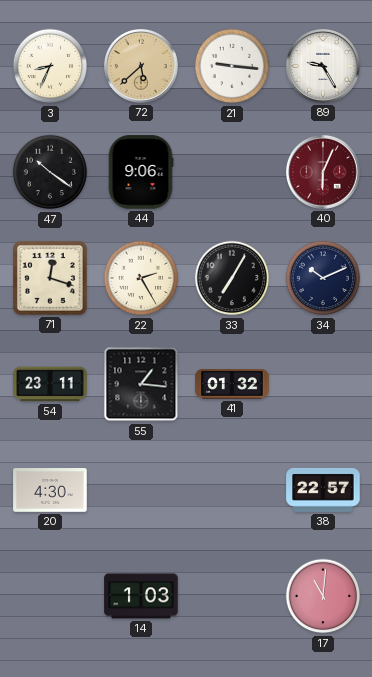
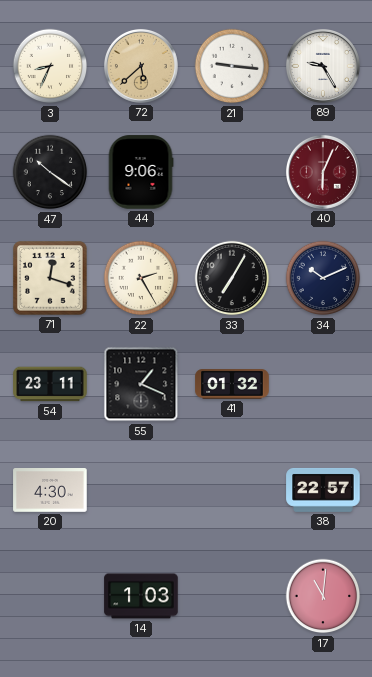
55: 1:16 -> 1:19
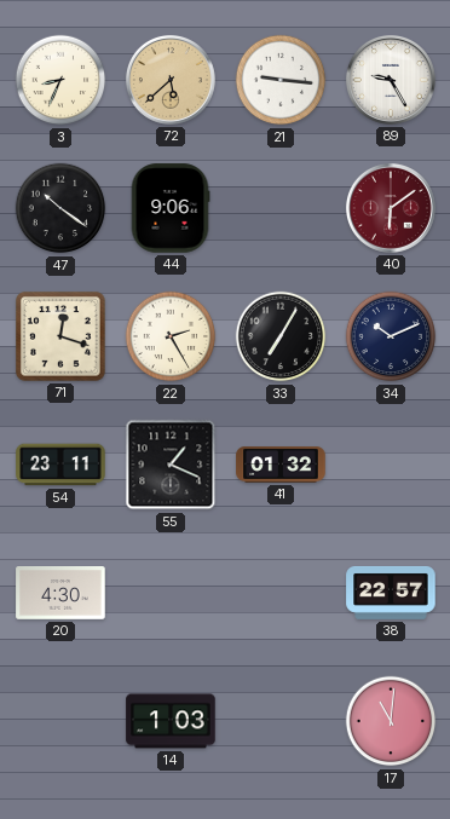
40: 6:04 -> 6:09
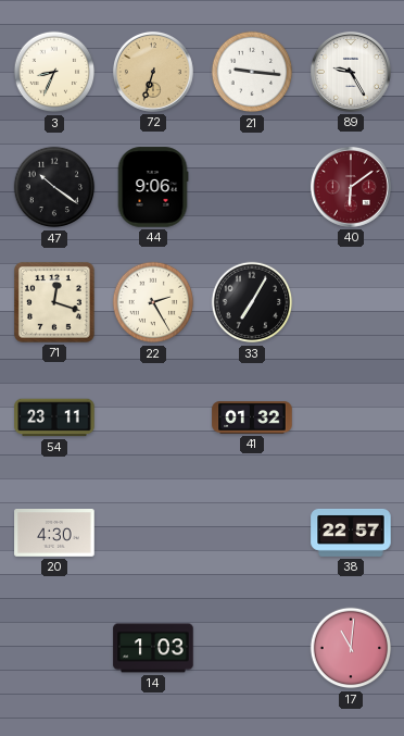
72: 5:38 -> 6:33
34: 10:11 -> none
55: 1:19 -> none
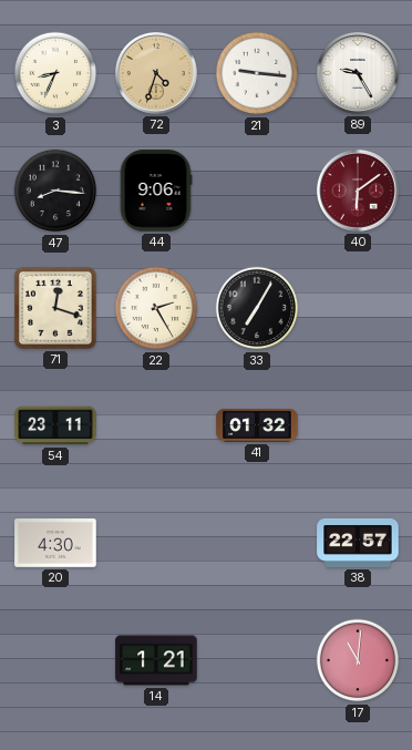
72: 6:33 -> 4:33
47: 10:21 -> 8:16
14: 1:03 -> 1:21
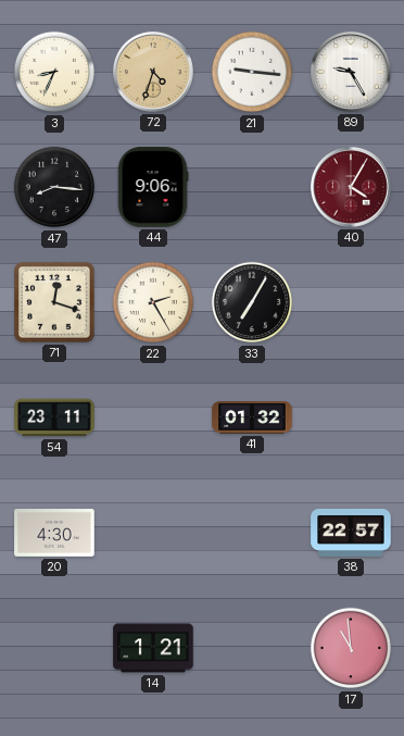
40: 6:09 -> 4:05
17: 11:01 -> 10:59
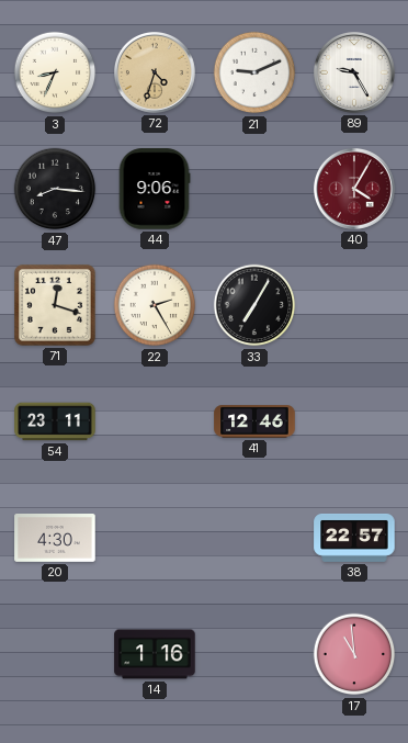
21: 9:16 -> 9:11
41: 01:32 -> 12:46
14: 1:21 -> 1:16
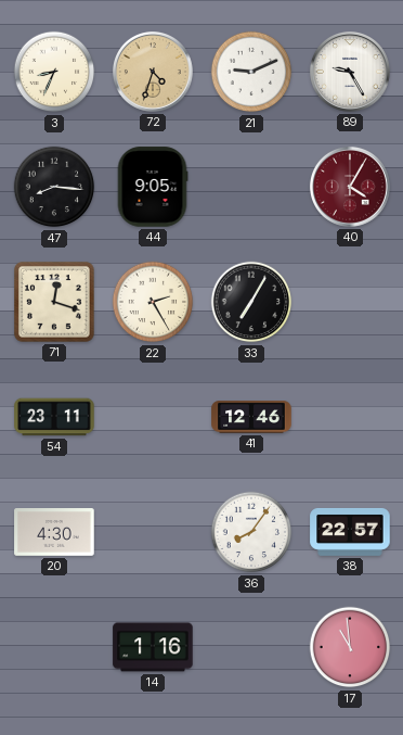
44: 9:06 -> 9:05
36: none -> 8:06
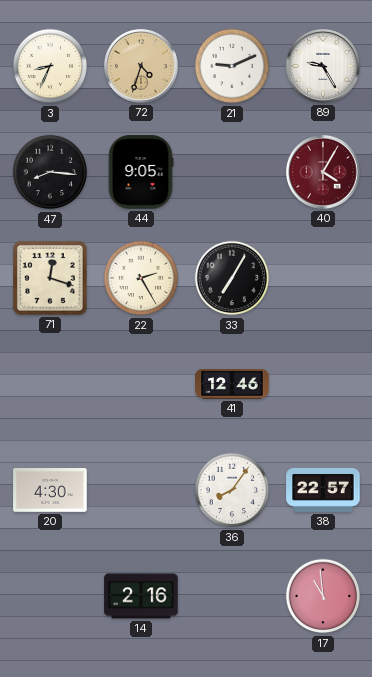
54: 23:11 -> none
14: 1:16 -> 2:16
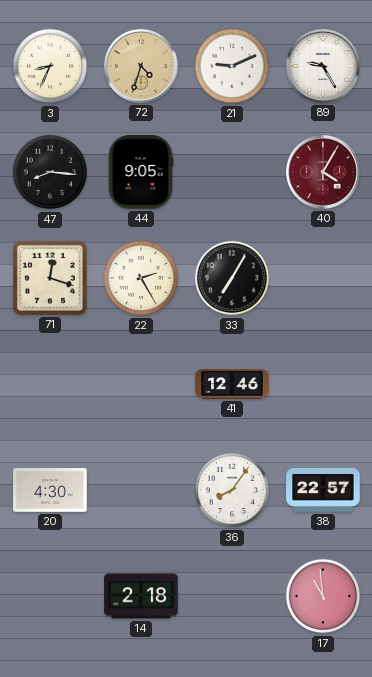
14: 2:16 -> 2:18
